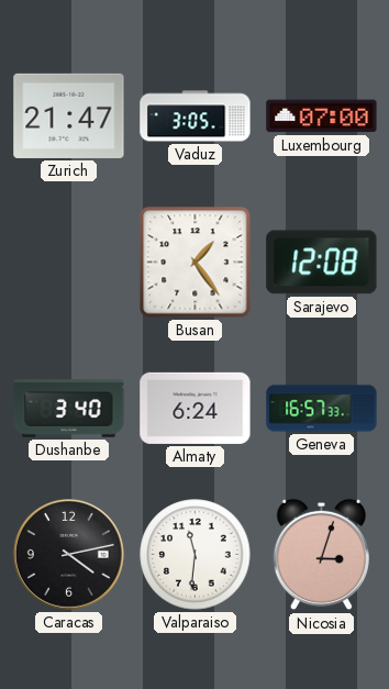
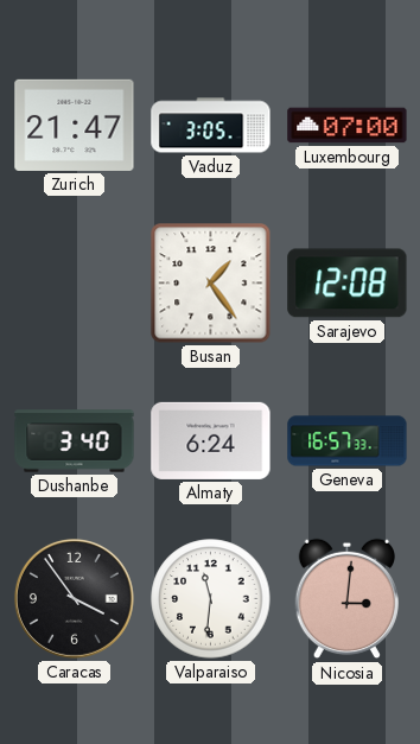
Caracas: 4:13 -> 3:54
Nicosia: 3:03 -> 3:01
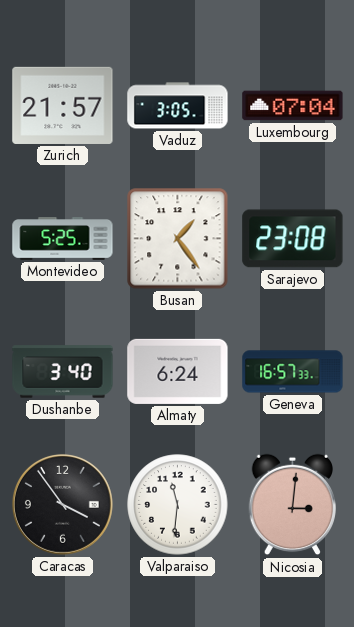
Zurich: 21:47 -> 21:57
Luxembourg: 07:00 -> 07:04
Montevideo: none -> 5:25
Sarajevo: 12:08 -> 23:08
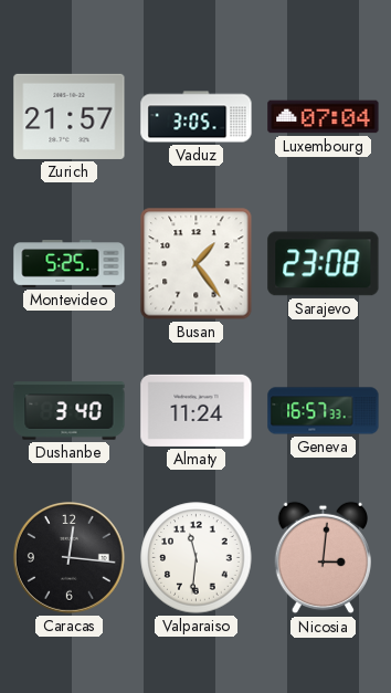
Almaty: 6:24 -> 11:24
Caracas: 3:54 -> 12:16
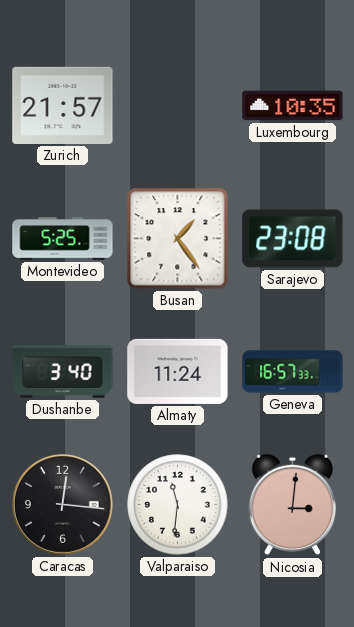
Vaduz: 3:05 -> none
Luxembourg: 07:04 -> 10:35
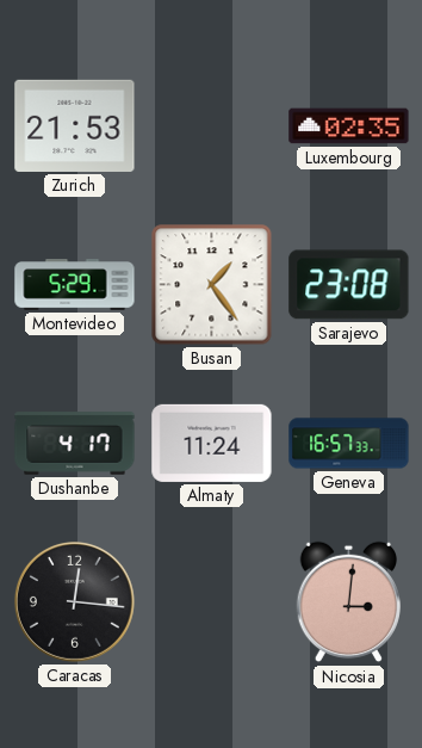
Zurich: 21:57 -> 21:53
Luxembourg: 10:35 -> 02:35
Montevideo: 5:25 -> 5:29
Dushanbe: 3:40 -> 4:17
Valparaiso: 11:31 -> none
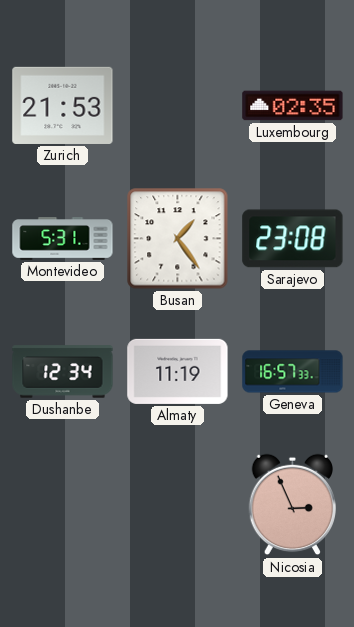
Montevideo: 5:29 -> 5:31
Dushanbe: 4:17 -> 12:34
Almaty: 11:24 -> 11:19
Caracas: 12:16 -> none
Nicosia: 3:01 -> 2:56
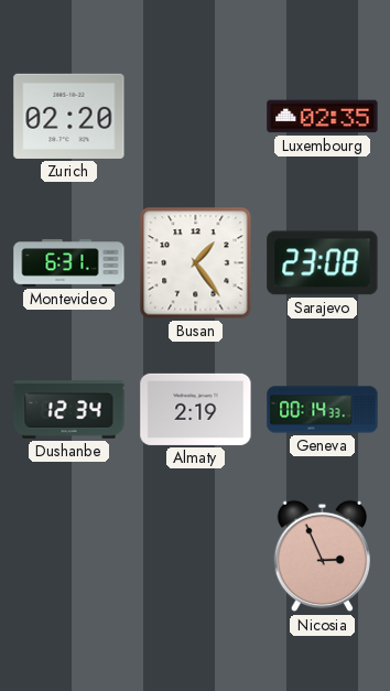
Zurich: 21:53 -> 02:20
Montevideo: 5:31 -> 6:31
Almaty: 11:19 -> 2:19
Geneva: 16:57 -> 00:14
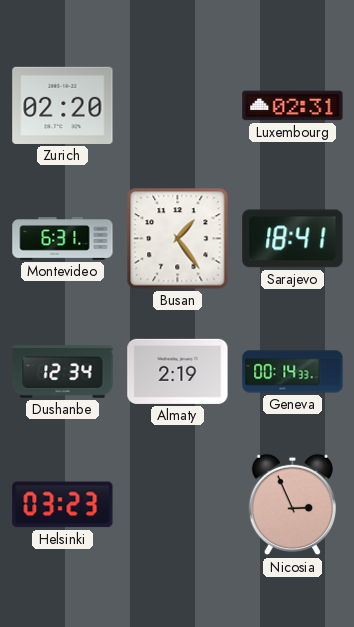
Luxembourg: 02:35 -> 02:31
Sarajevo: 23:08 -> 18:41
Helsinki: none -> 03:23
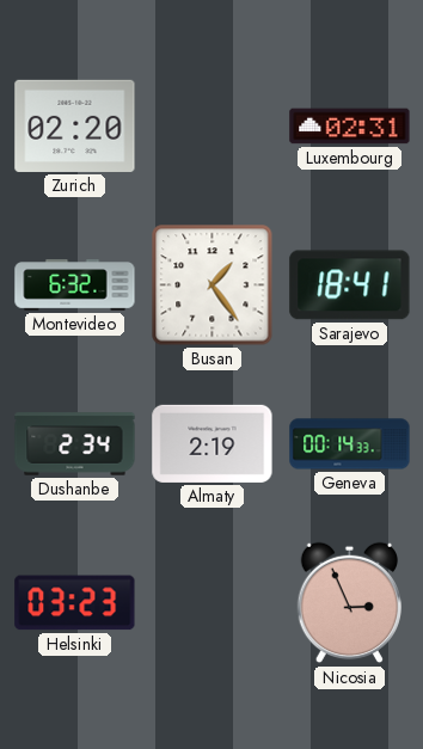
Montevideo: 6:31 -> 6:32
Dushanbe: 12:34 -> 2:34
